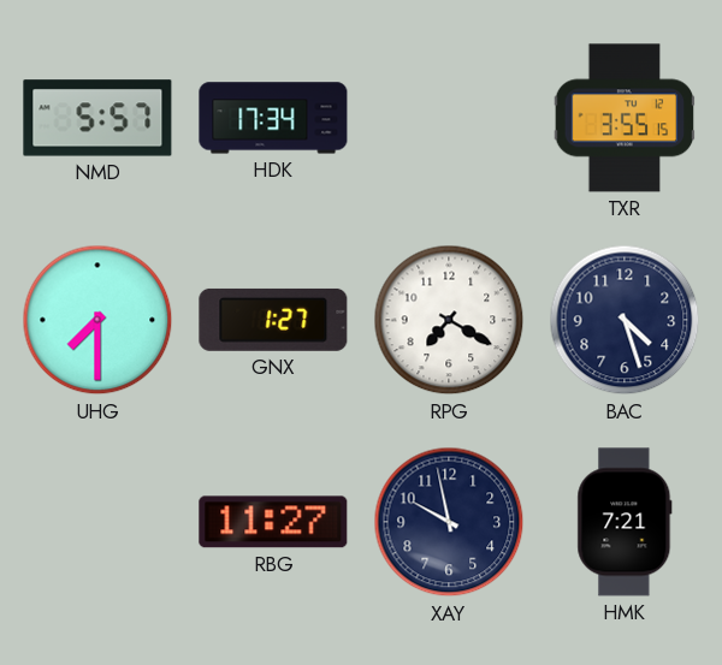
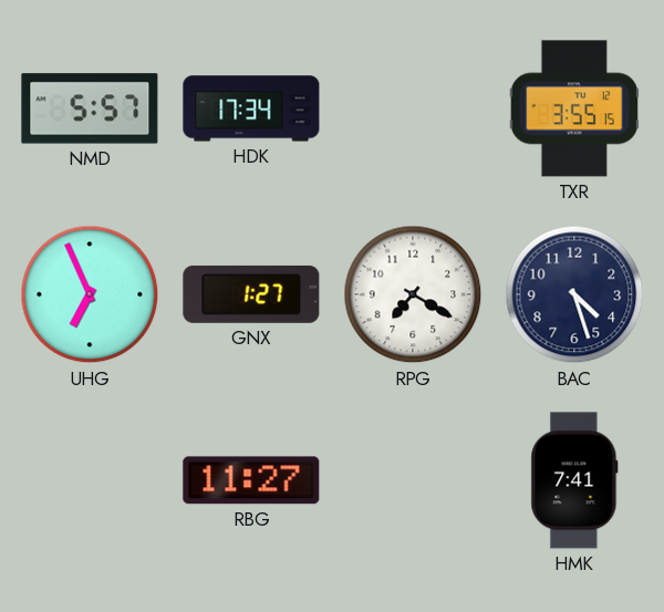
UHG: 7:30 -> 6:56
XAY: 9:58 -> none
HMK: 7:21 -> 7:41
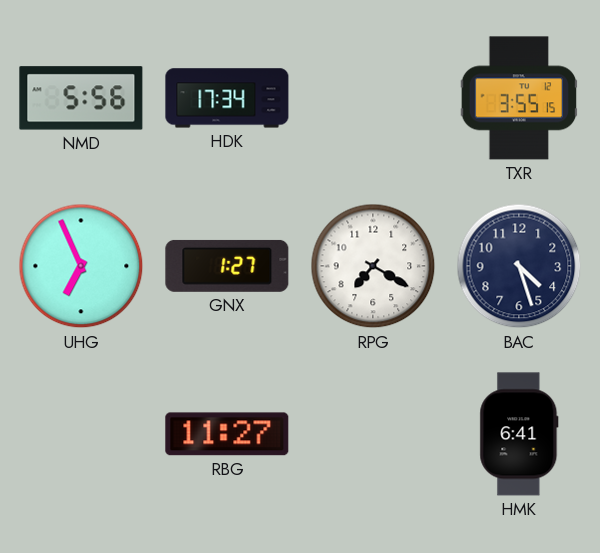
NMD: 5:57 -> 5:56
HMK: 7:41 -> 6:41
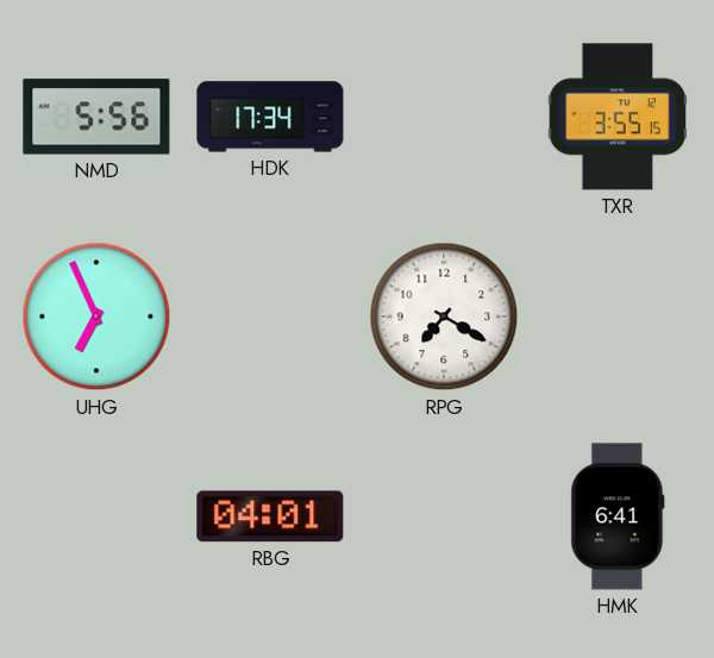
GNX: 1:27 -> none
BAC: 4:27 -> none
RBG: 11:27 -> 04:01
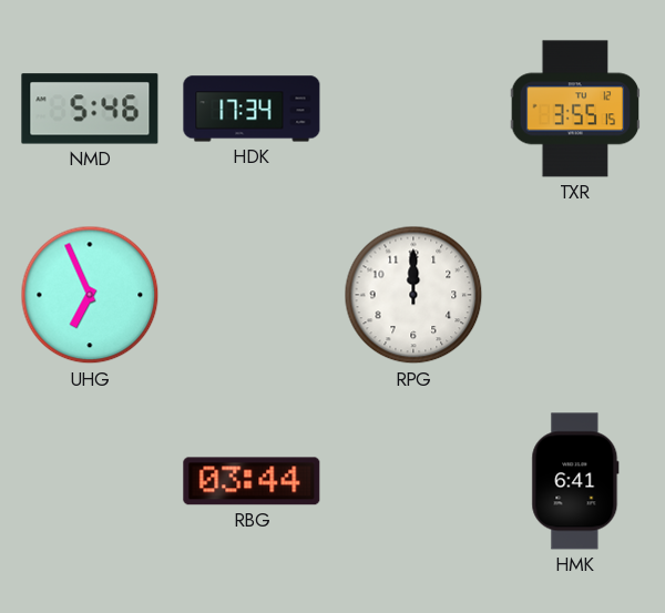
NMD: 5:56 -> 5:46
RPG: 7:20 -> 12:00
RBG: 04:01 -> 03:44
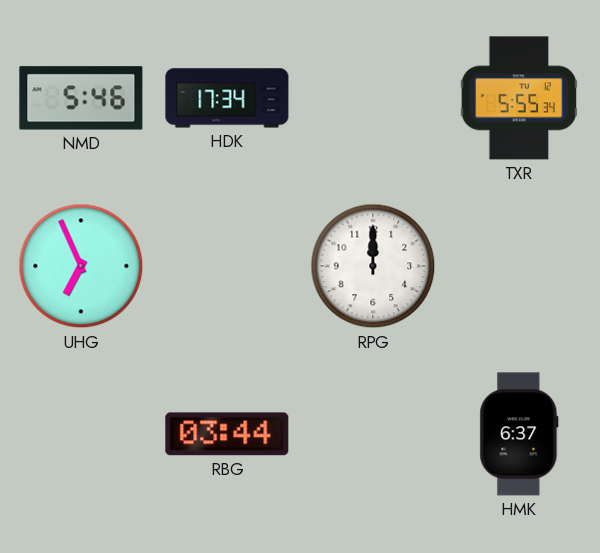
TXR: 3:55 -> 5:55
HMK: 6:41 -> 6:37
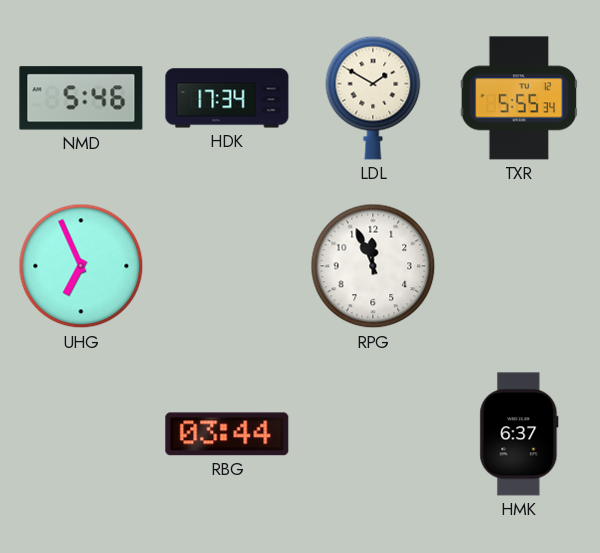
LDL: none -> 1:50
RPG: 12:00 -> 11:56
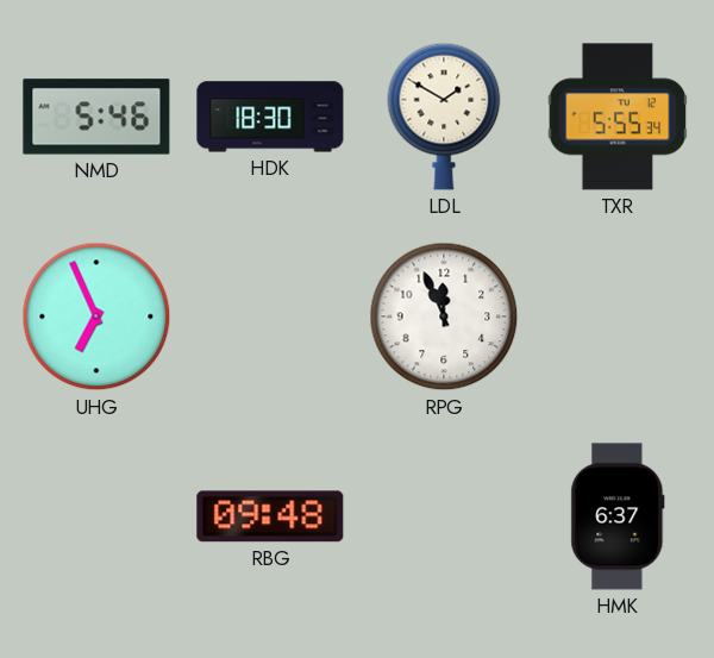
HDK: 17:34 -> 18:30
RBG: 03:44 -> 09:48
